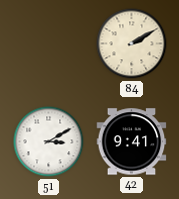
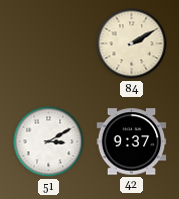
42: 9:41 -> 9:37
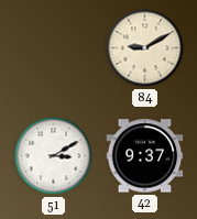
84: 2:10 -> 9:10
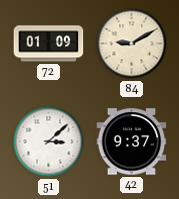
72: none -> 01:09
51: 3:10 -> 3:08
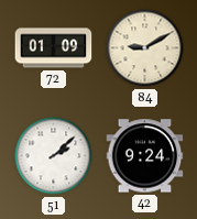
51: 3:08 -> 2:08
42: 9:37 -> 9:24
